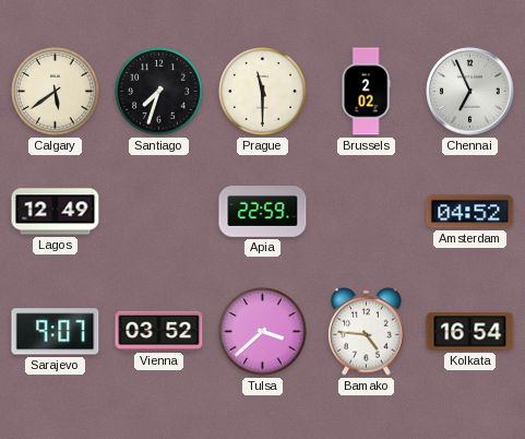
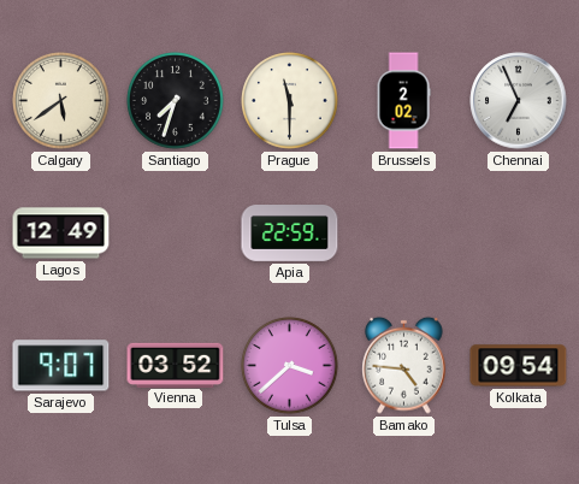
Amsterdam: 04:52 -> none
Kolkata: 16:54 -> 09:54
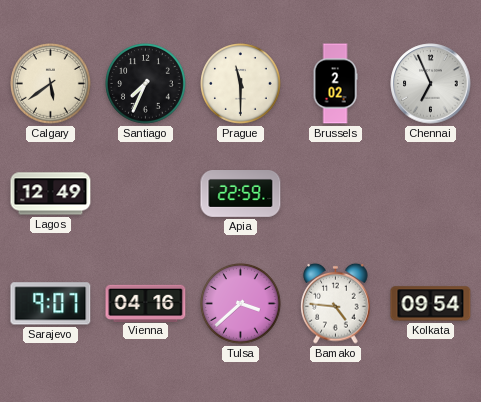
Santiago: 7:33 -> 7:34
Vienna: 03:52 -> 04:16
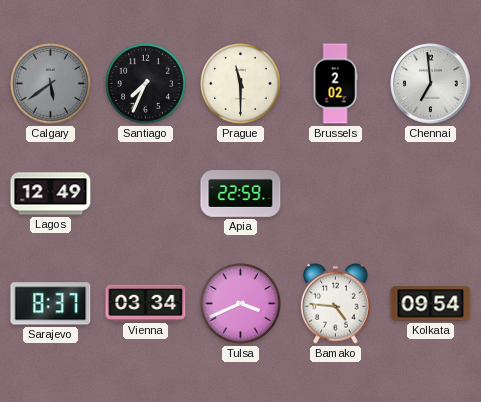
Calgary dial: cream -> grey
Chennai: 6:56 -> 6:59
Sarajevo: 9:07 -> 8:37
Vienna: 04:16 -> 03:34
Tulsa: 3:38 -> 3:41
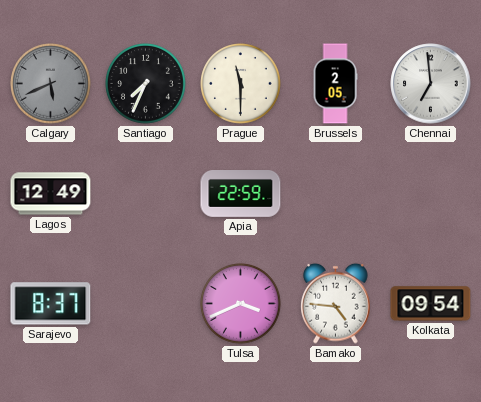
Calgary: 5:39 -> 5:41
Brussels: 2:02 -> 2:05
Vienna: 03:34 -> none
